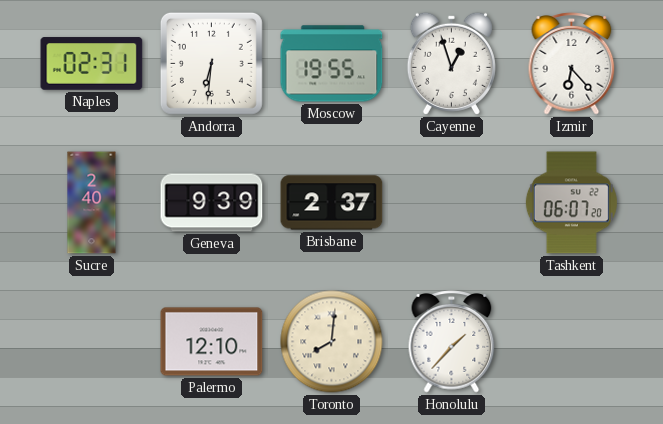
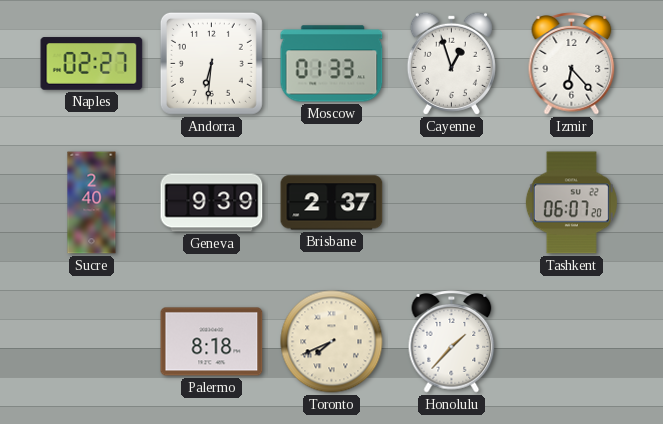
Naples: 02:31 -> 02:27
Moscow: 19:55 -> 01:33
Palermo: 12:10 -> 8:18
Toronto: 8:01 -> 7:41
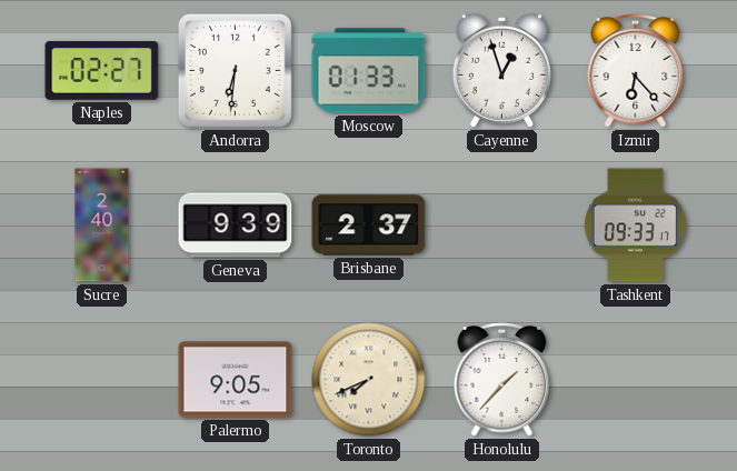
Tashkent: 06:07 -> 09:33
Palermo: 8:18 -> 9:05
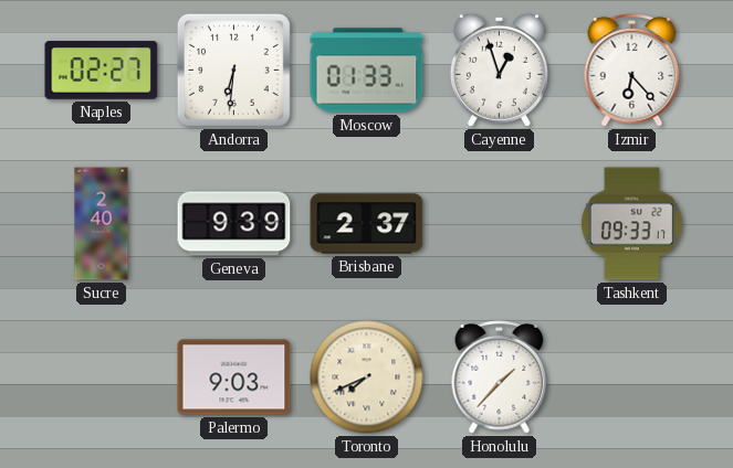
Palermo: 9:05 -> 9:03
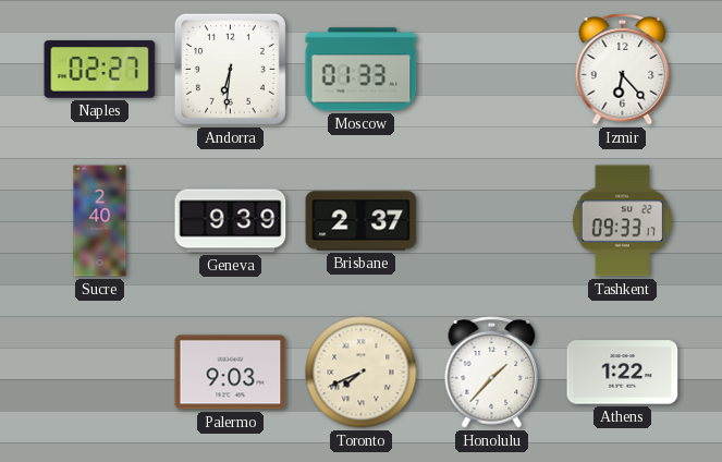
Cayenne: 12:57 -> none
Athens: none -> 1:22
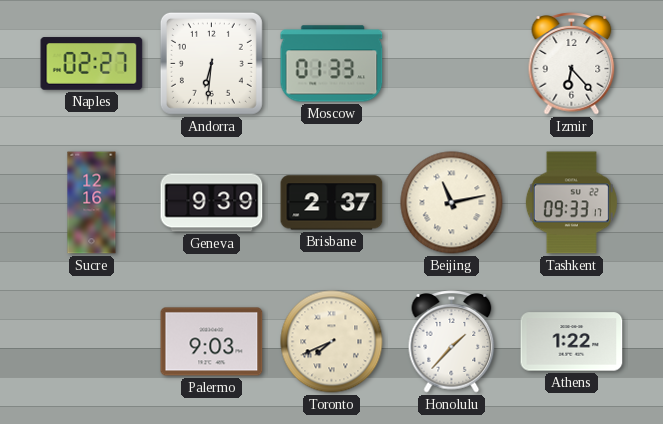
Sucre: 2:40 -> 12:16
Beijing: none -> 11:13
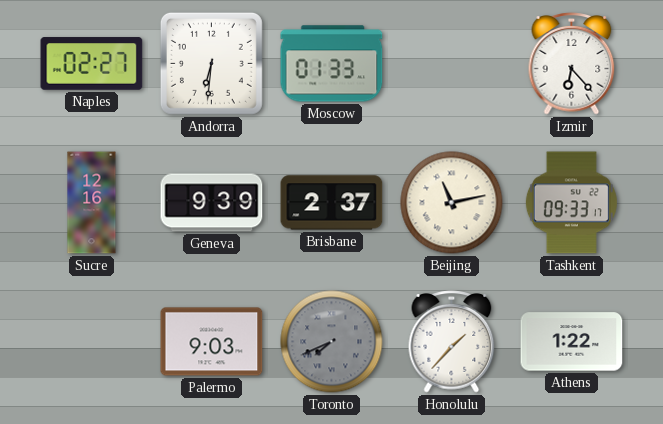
Toronto dial: cream -> grey
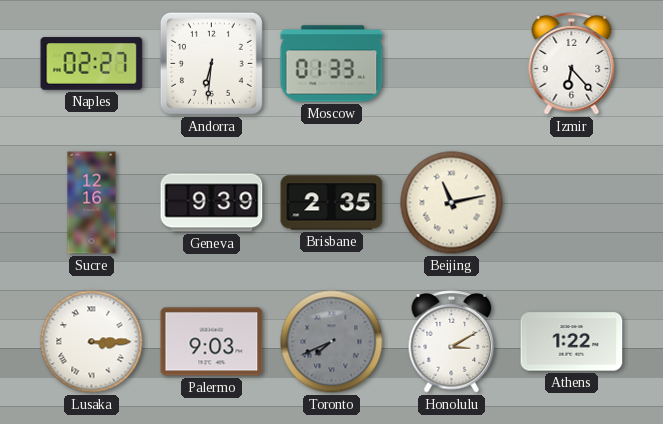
Brisbane: 2:37 -> 2:35
Tashkent: 09:33 -> none
Lusaka: none -> 3:15
Honolulu: 1:37 -> 3:10
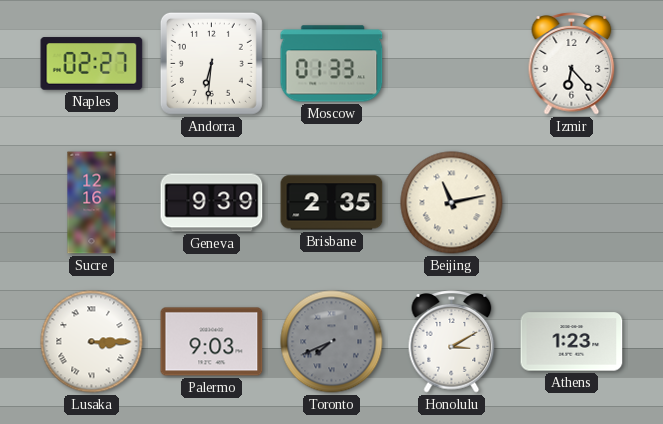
Athens: 1:22 -> 1:23
